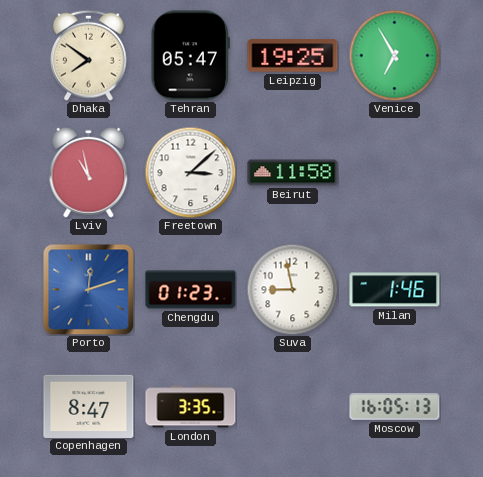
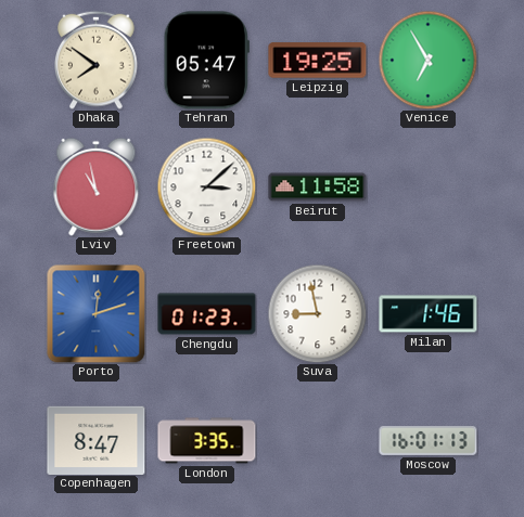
Moscow: 16:05 -> 16:01
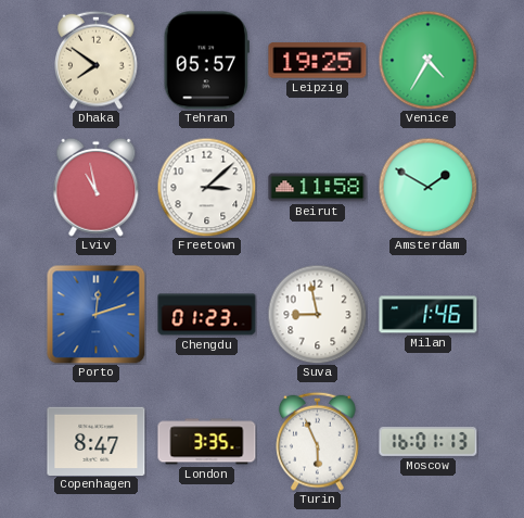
Tehran: 05:47 -> 05:57
Venice: 6:55 -> 4:35
Amsterdam: none -> 1:50
Turin: none -> 5:56
